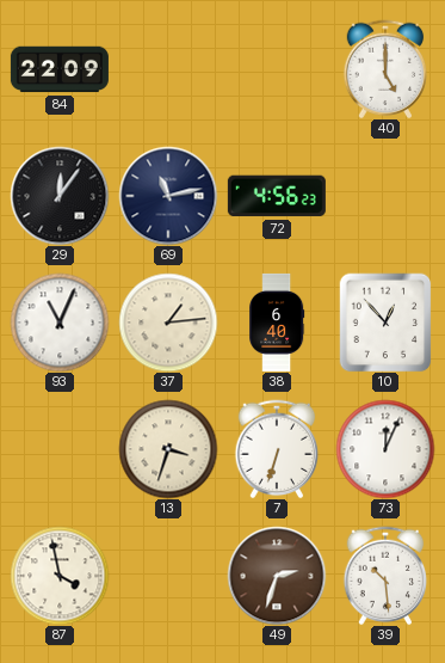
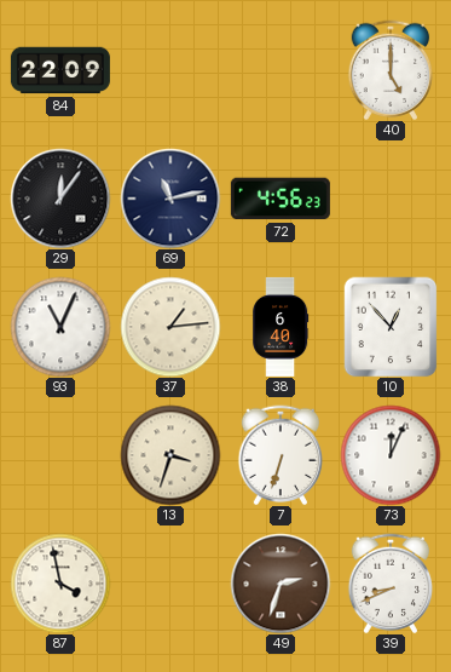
39: 10:29 -> 8:41
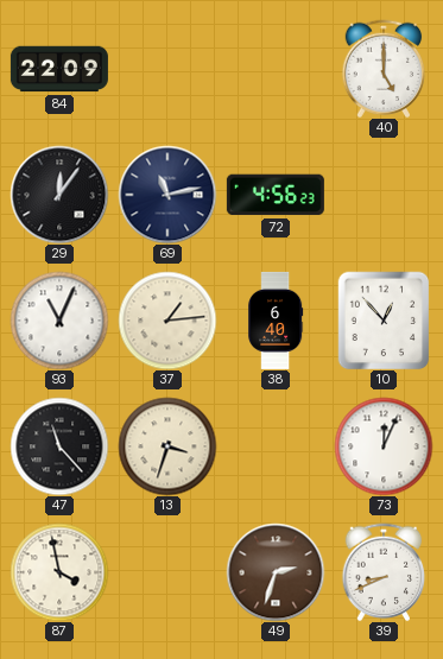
47: none -> 11:23
7: 6:33 -> none
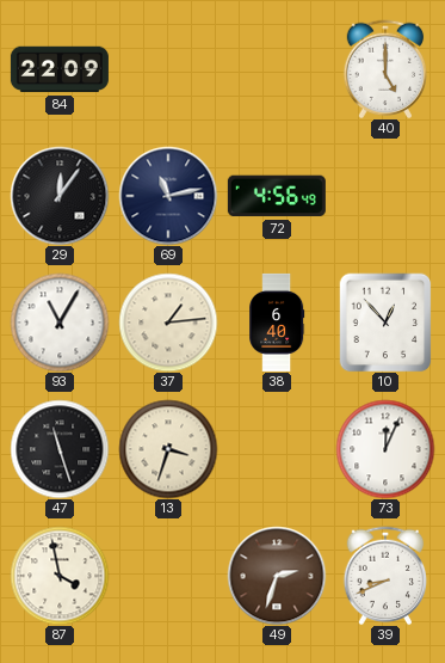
72: 4:56:23 -> 4:56:49
93: 11:04 -> 11:05
47: 11:23 -> 11:27
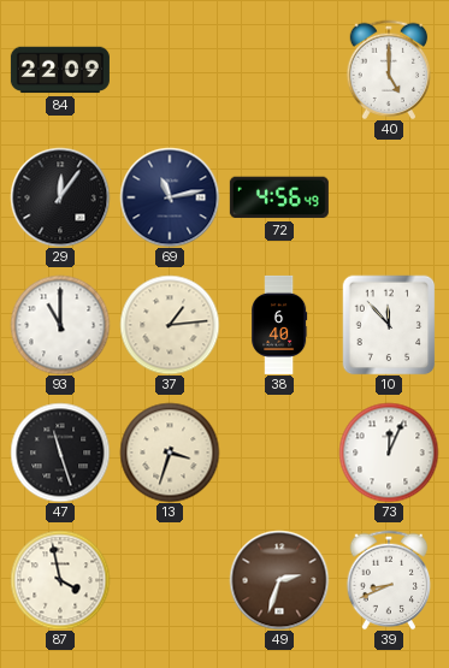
93: 11:05 -> 11:00
10: 12:53 -> 11:53
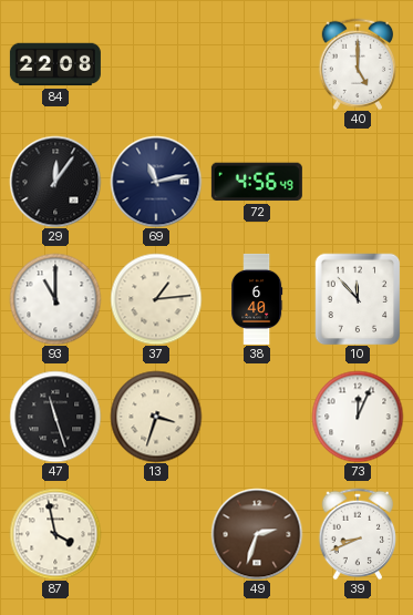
84: 22:09 -> 22:08
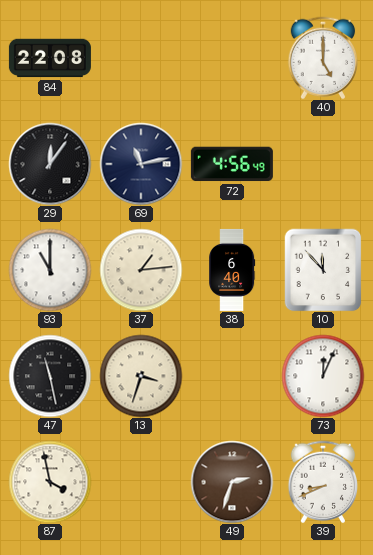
47: 11:27 -> 11:28
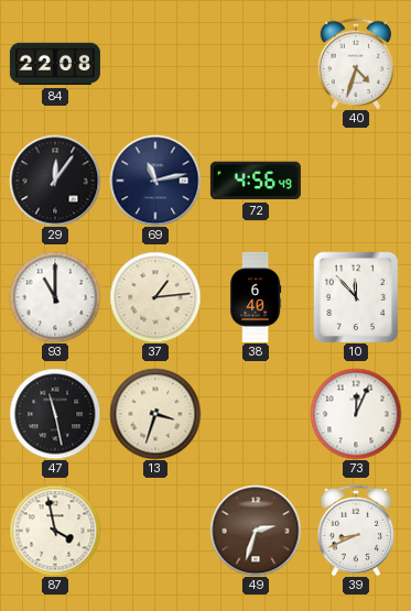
40: 5:00 -> 4:33
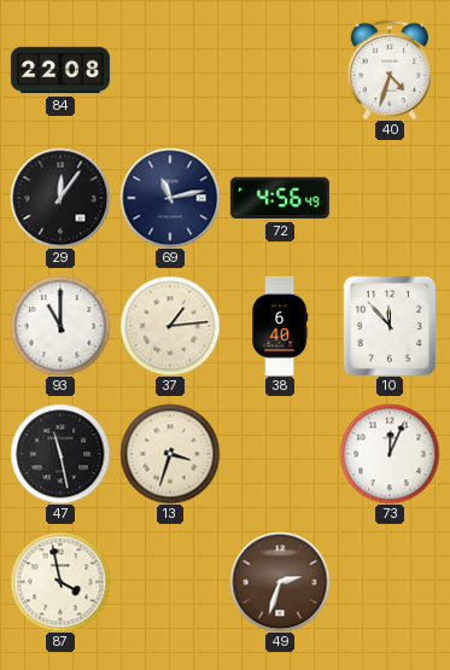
39: 8:41 -> none
